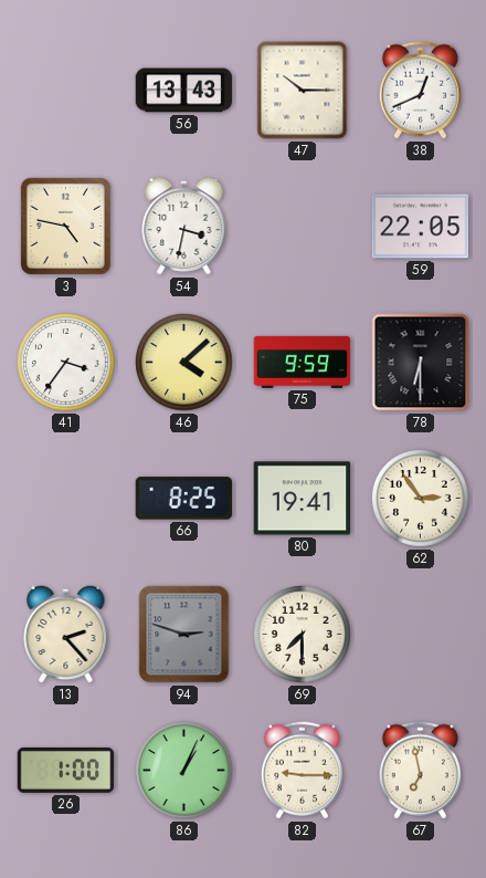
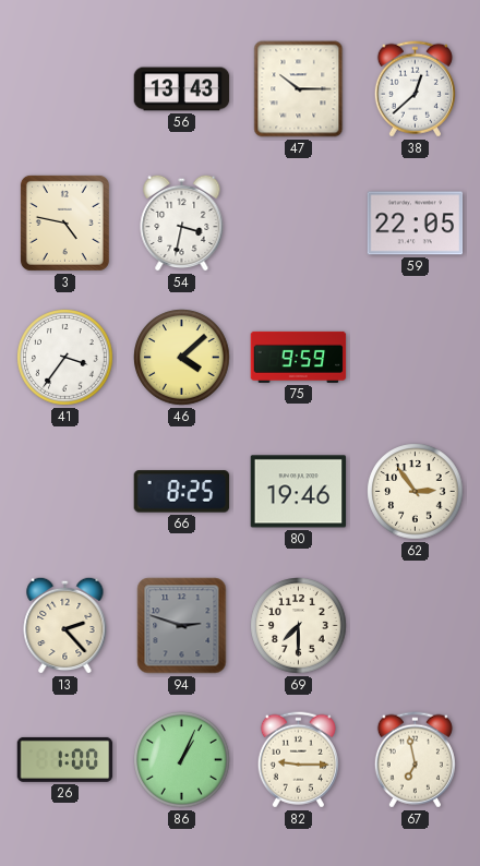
38: 12:41 -> 12:38
78: 6:30 -> none
80: 19:41 -> 19:46
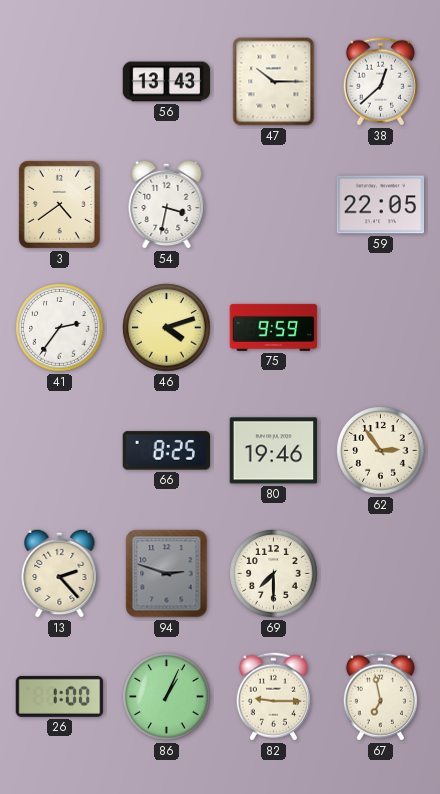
3: 4:47 -> 4:39
41: 3:36 -> 2:36
46: 4:08 -> 4:12
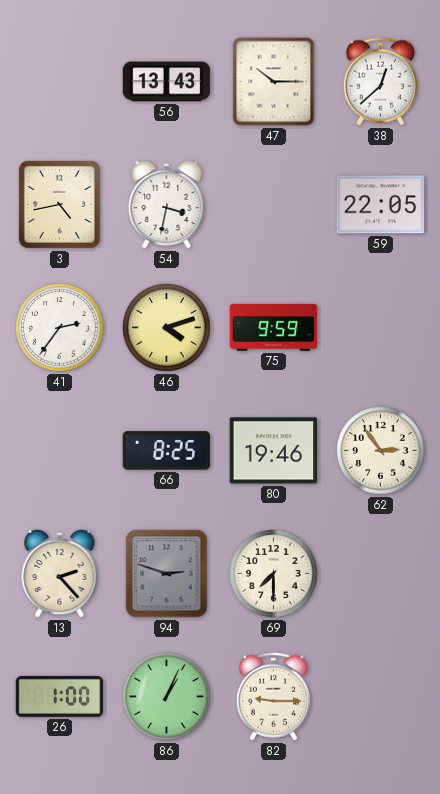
3: 4:39 -> 4:43
67: 6:58 -> none
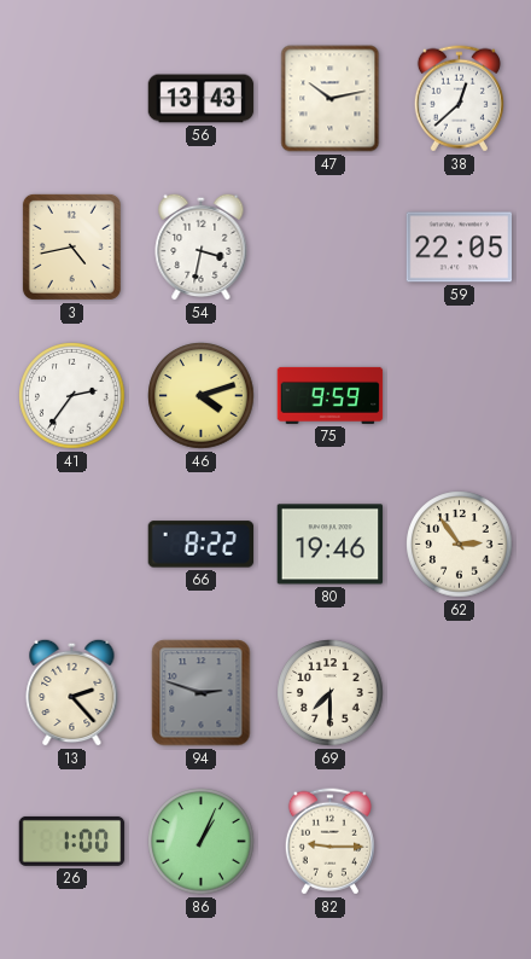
47: 10:15 -> 10:13
66: 8:25 -> 8:22
